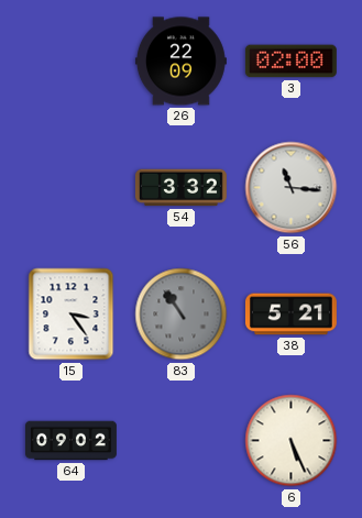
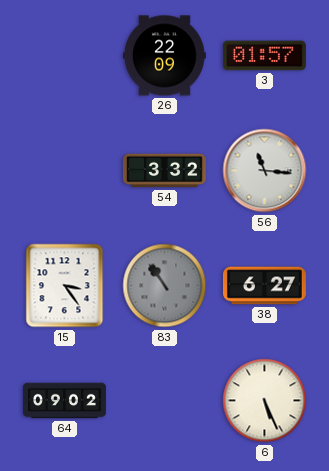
3: 02:00 -> 01:57
38: 5:21 -> 6:27
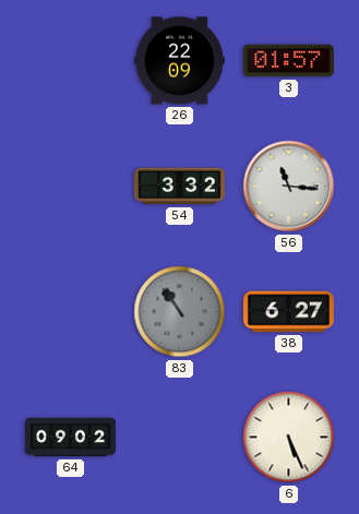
15: 3:24 -> none
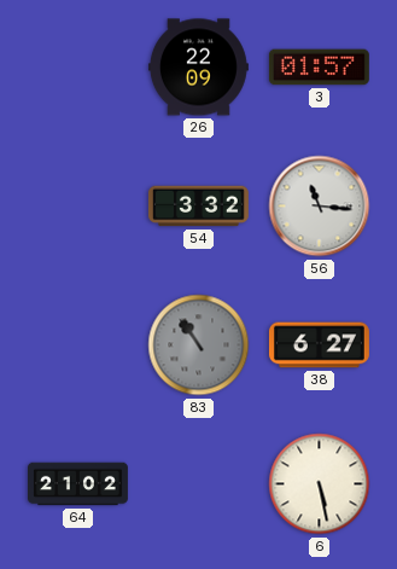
64: 09:02 -> 21:02
6: 5:26 -> 5:28
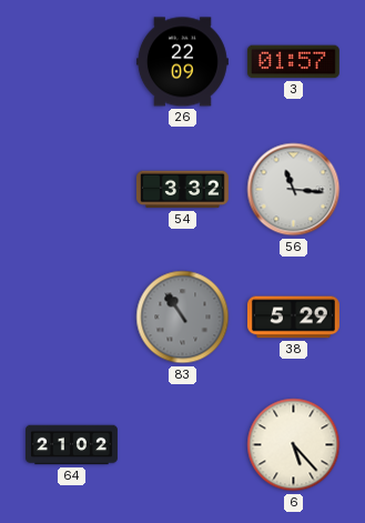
38: 6:27 -> 5:29
6: 5:28 -> 5:23
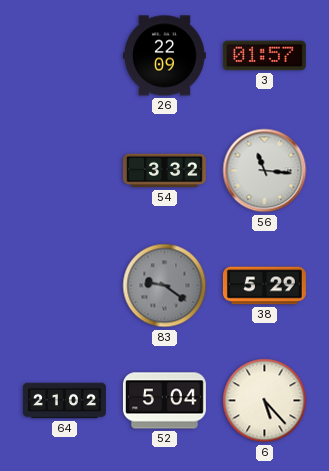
83: 10:54 -> 9:21
52: none -> 5:04
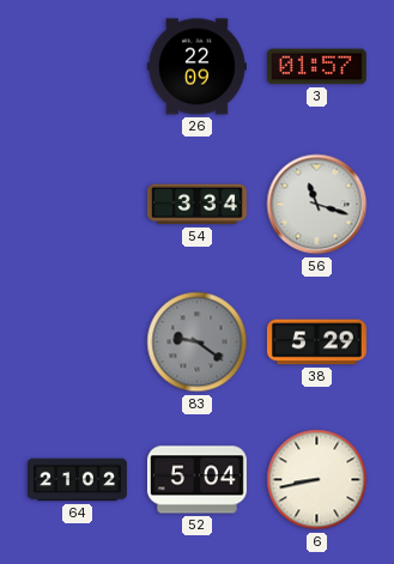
54: 3:32 -> 3:34
56: 11:16 -> 11:18
6: 5:23 -> 8:43
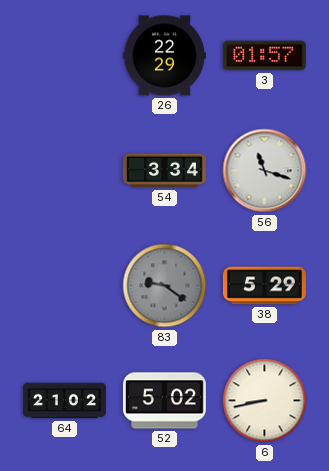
26: 22:09 -> 22:29
52: 5:04 -> 5:02
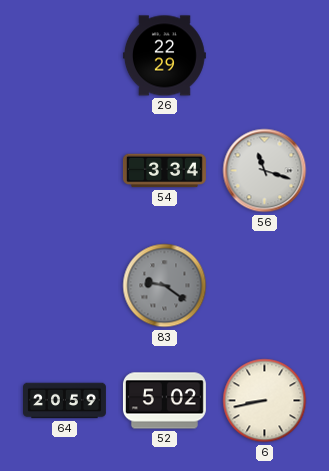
3: 01:57 -> none
38: 5:29 -> none
64: 21:02 -> 20:59
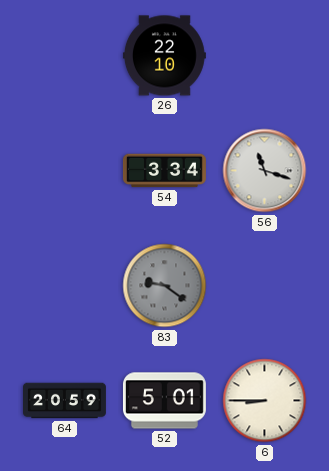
26: 22:29 -> 22:10
52: 5:02 -> 5:01
6: 8:43 -> 8:45
